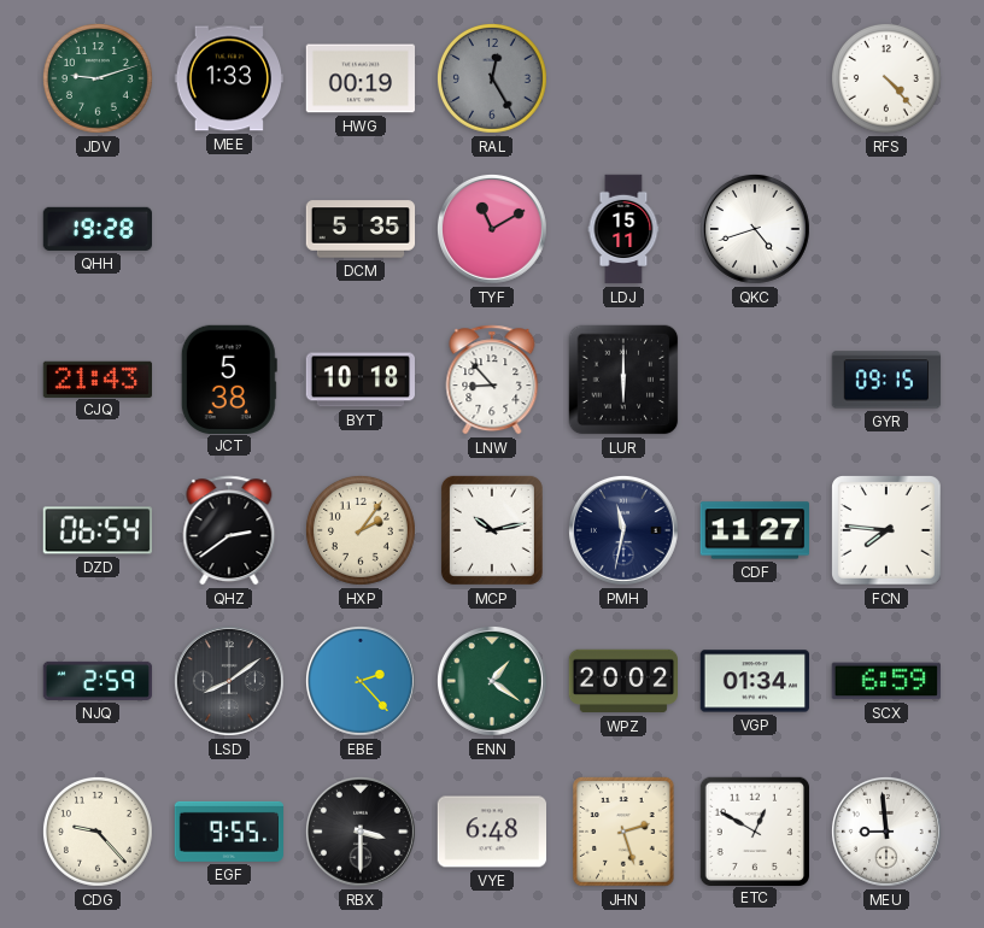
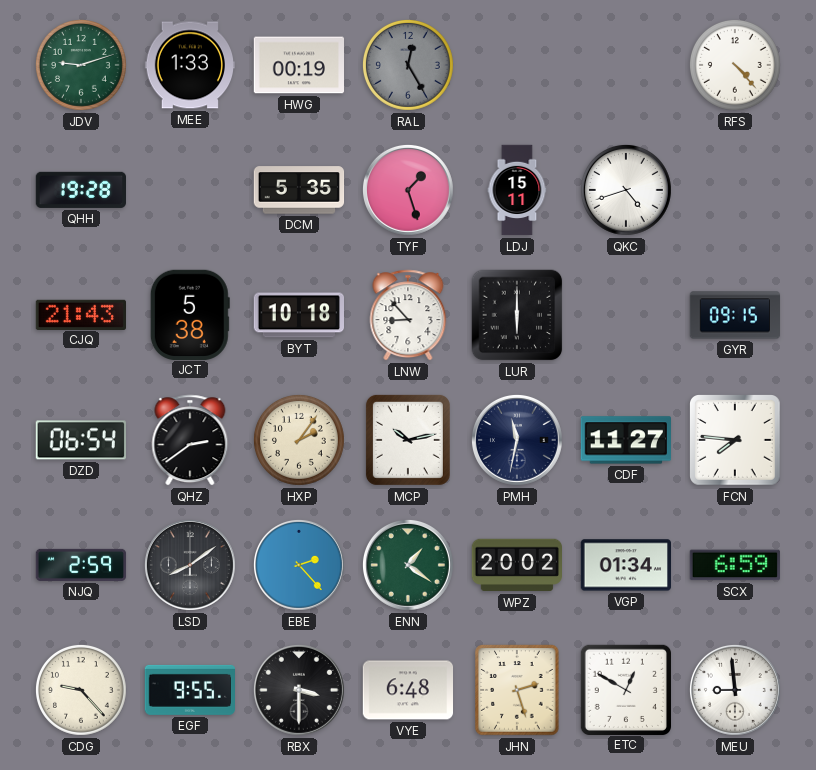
TYF: 11:10 -> 1:27
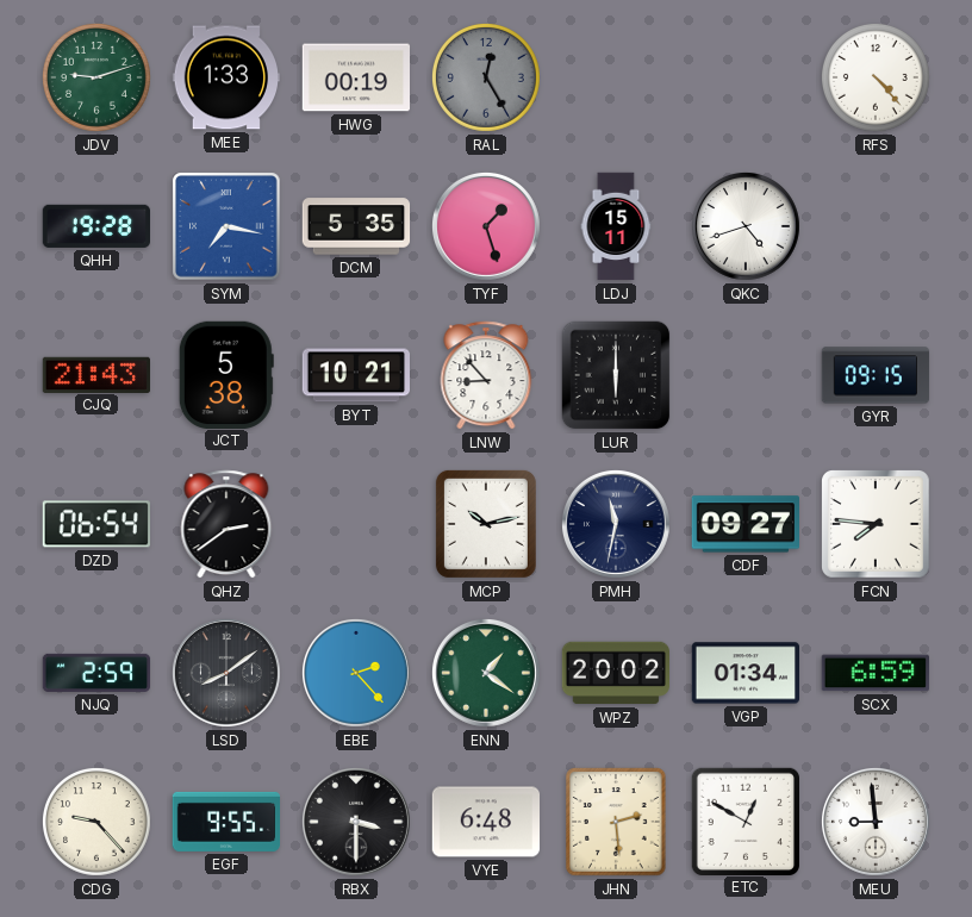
SYM: none -> 7:17
BYT: 10:18 -> 10:21
HXP: 2:06 -> none
CDF: 11:27 -> 09:27
JHN: 2:27 -> 2:29
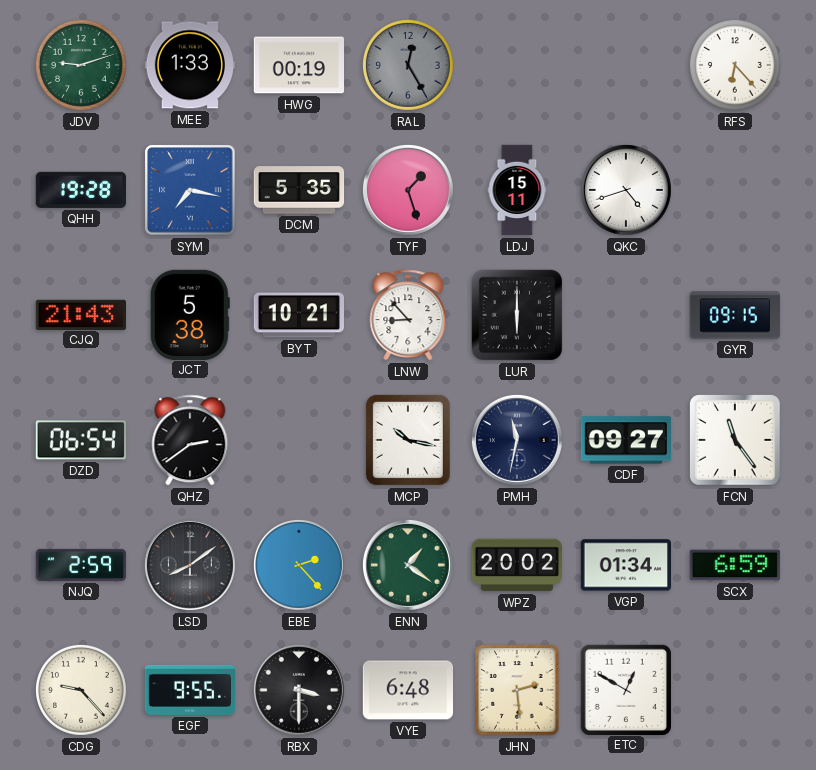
RFS: 4:23 -> 6:23
MCP: 10:13 -> 10:17
FCN: 7:46 -> 11:24
MEU: 8:59 -> none
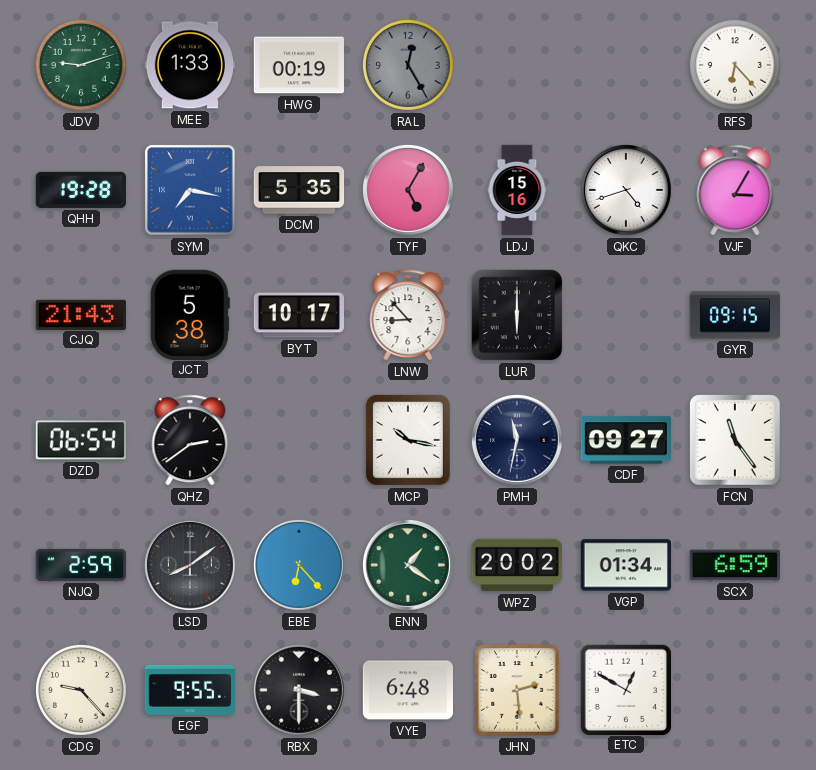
TYF: 1:27 -> 5:05
LDJ: 15:11 -> 15:16
VJF: none -> 3:05
BYT: 10:21 -> 10:17
EBE: 2:23 -> 6:23
